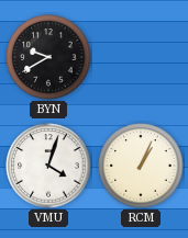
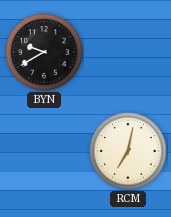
VMU: 4:03 -> none
RCM: 1:04 -> 7:02
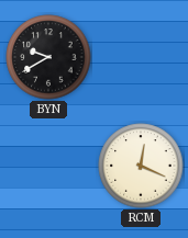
RCM: 7:02 -> 12:19
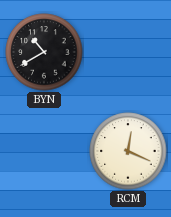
BYN: 9:40 -> 10:40
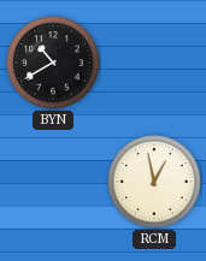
RCM: 12:19 -> 12:58
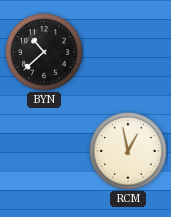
BYN: 10:40 -> 10:38
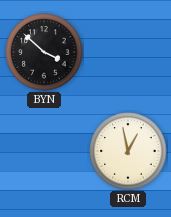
BYN: 10:38 -> 3:52
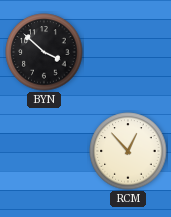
RCM: 12:58 -> 12:53
